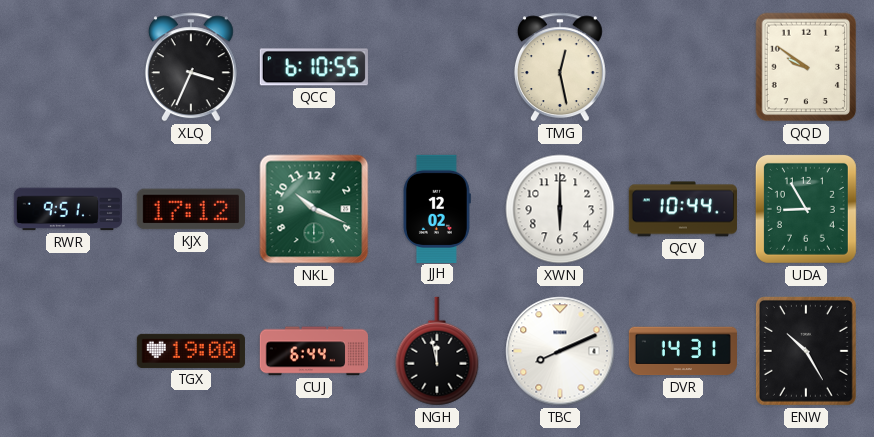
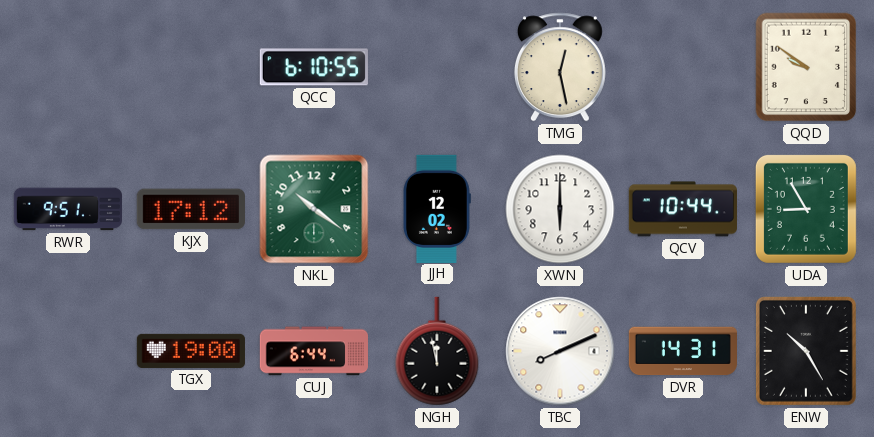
XLQ: 3:34 -> none
NKL: 10:19 -> 10:21
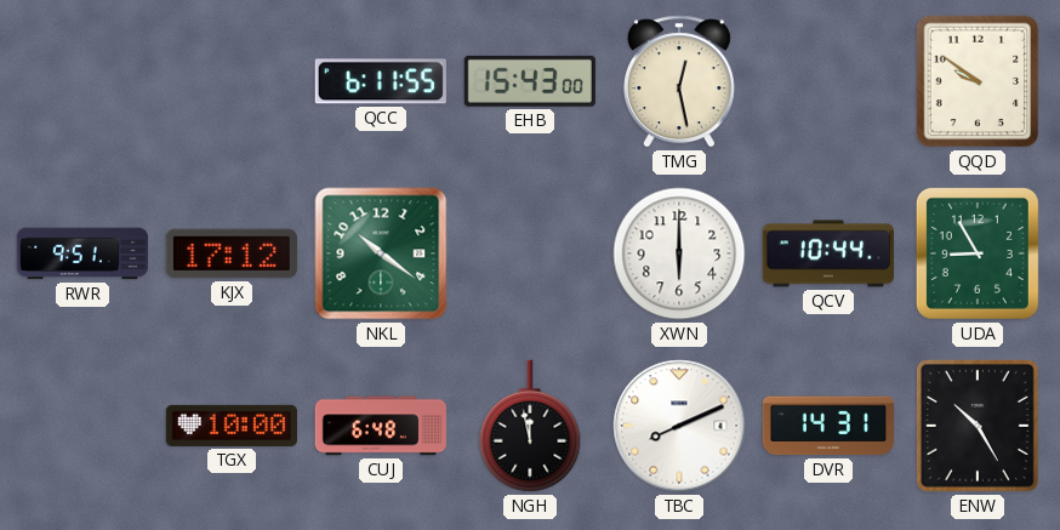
QCC: 6:10 -> 6:11
EHB: none -> 15:43
JJH: 12:02 -> none
TGX: 19:00 -> 10:00
CUJ: 6:44 -> 6:48
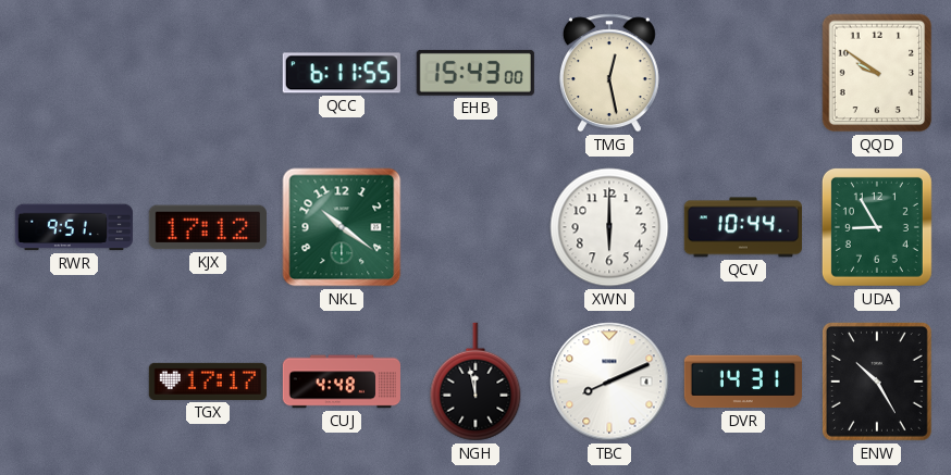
TGX: 10:00 -> 17:17
CUJ: 6:48 -> 4:48
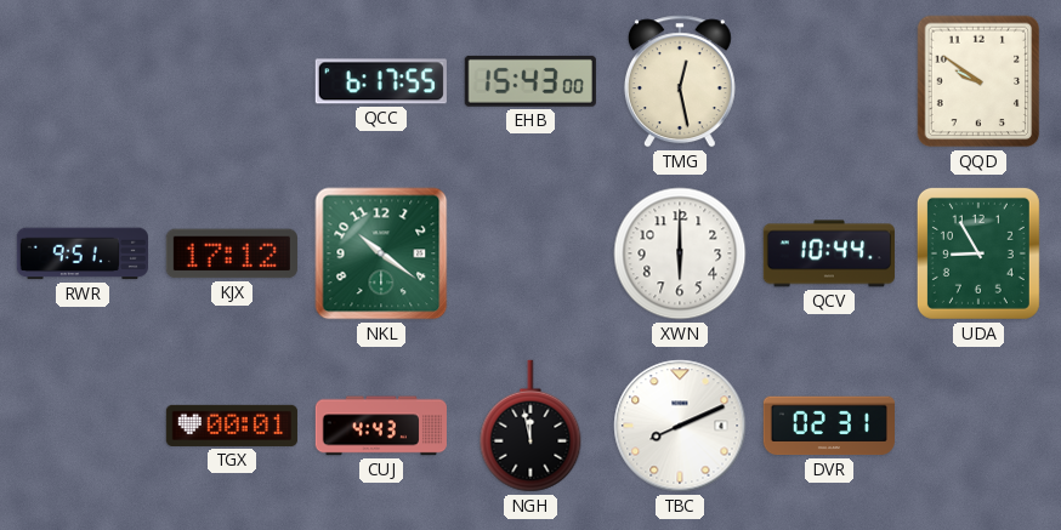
QCC: 6:11 -> 6:17
TGX: 17:17 -> 00:01
CUJ: 4:48 -> 4:43
DVR: 14:31 -> 02:31
ENW: 10:25 -> none
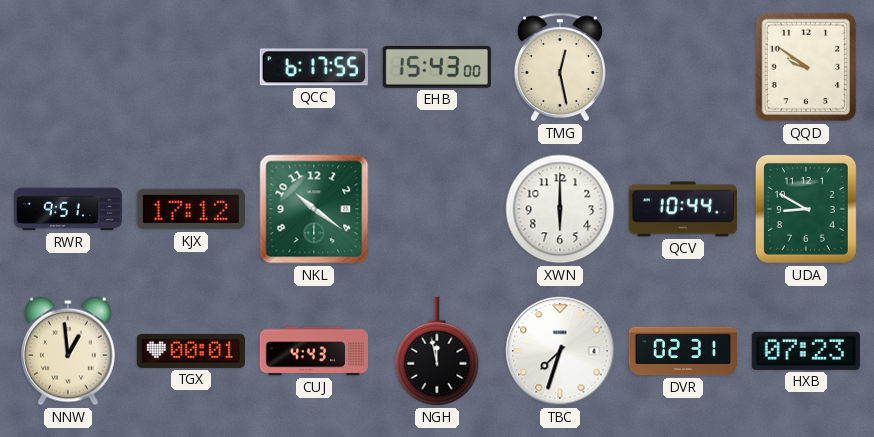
UDA: 8:55 -> 8:50
NNW: none -> 12:59
TBC: 8:11 -> 7:33
HXB: none -> 07:23
